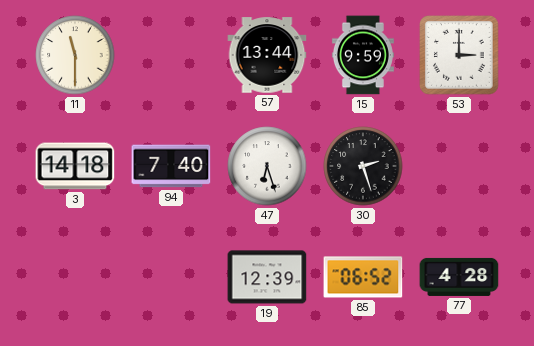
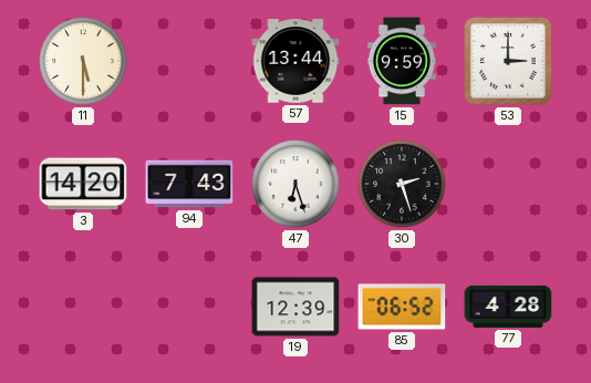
11: 11:30 -> 5:30
3: 14:18 -> 14:20
94: 7:40 -> 7:43
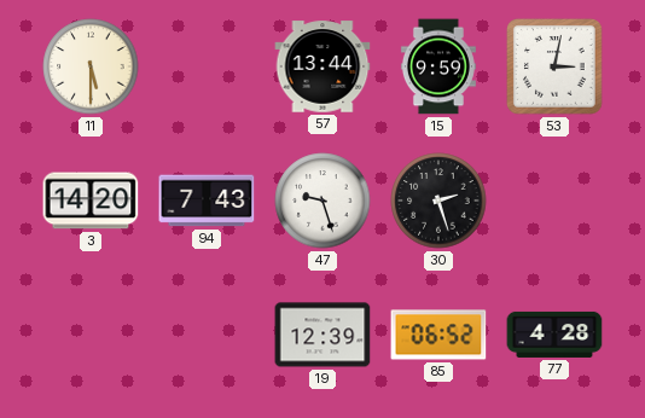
53: 3:00 -> 3:02
47: 6:27 -> 9:27
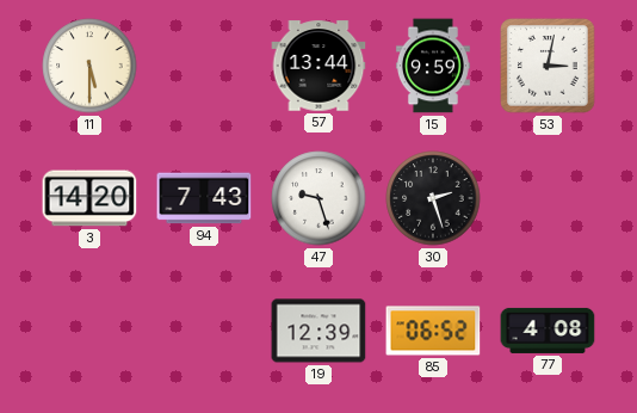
77: 4:28 -> 4:08
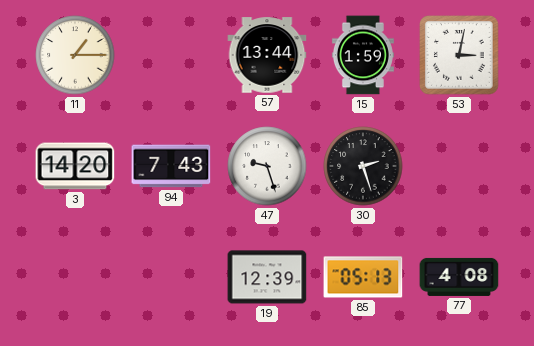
11: 5:30 -> 1:15
15: 9:59 -> 1:59
85: 06:52 -> 05:13
